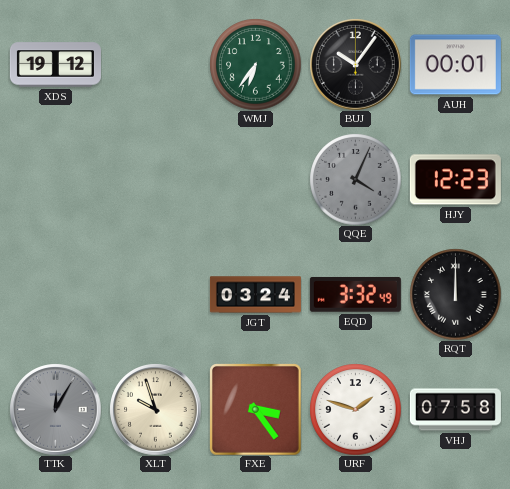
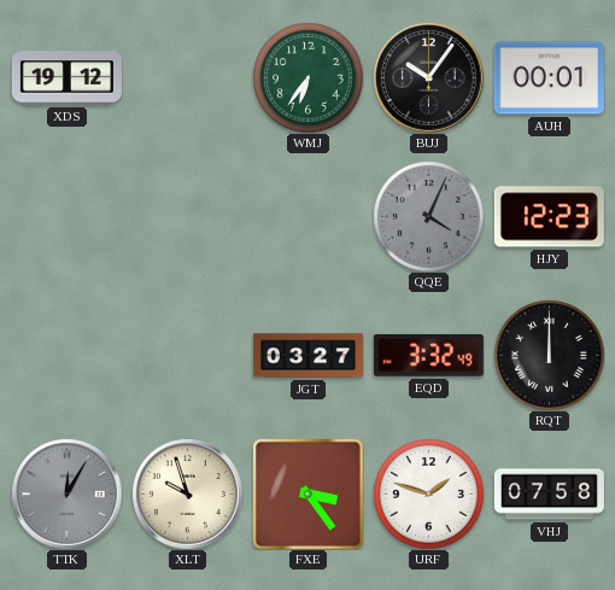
JGT: 03:24 -> 03:27
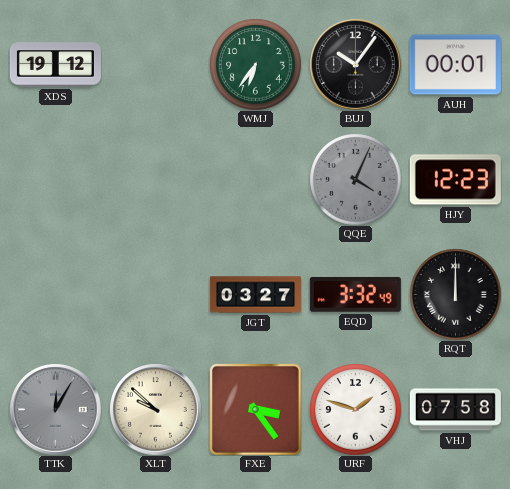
XLT: 9:57 -> 9:52
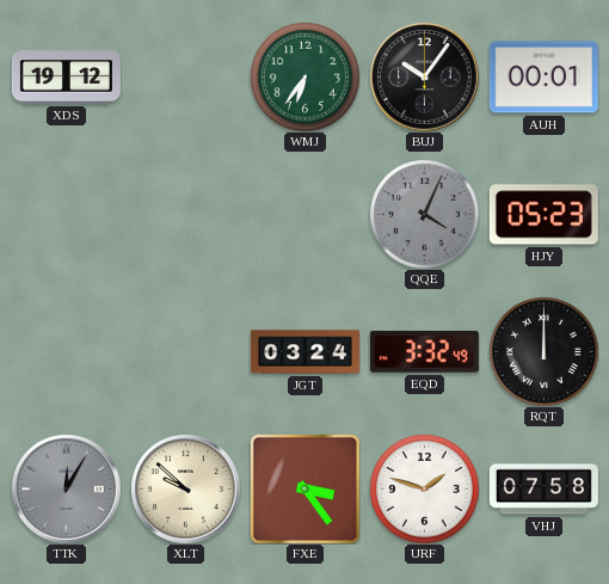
HJY: 12:23 -> 05:23
JGT: 03:27 -> 03:24
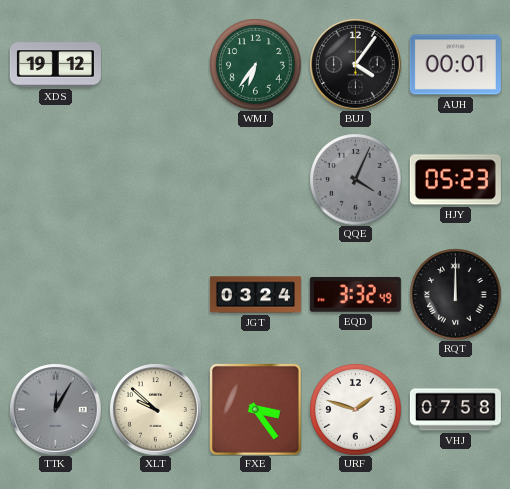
BUJ: 10:06 -> 4:06
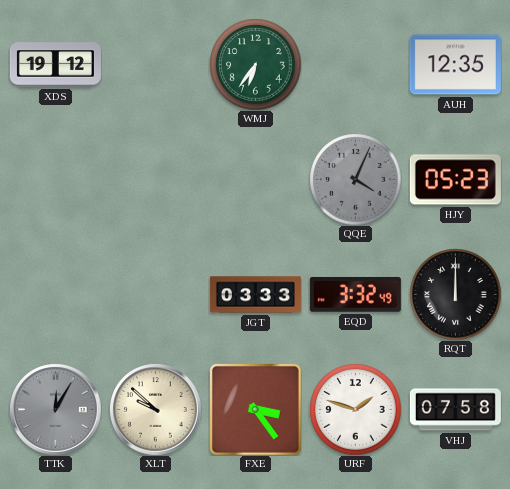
BUJ: 4:06 -> none
AUH: 00:01 -> 12:35
JGT: 03:24 -> 03:33
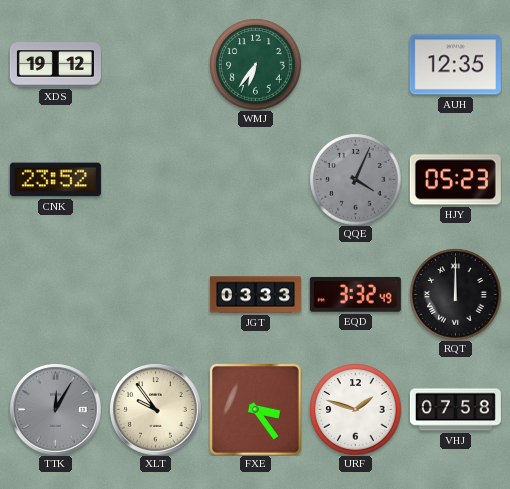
CNK: none -> 23:52
XLT: 9:52 -> 9:54
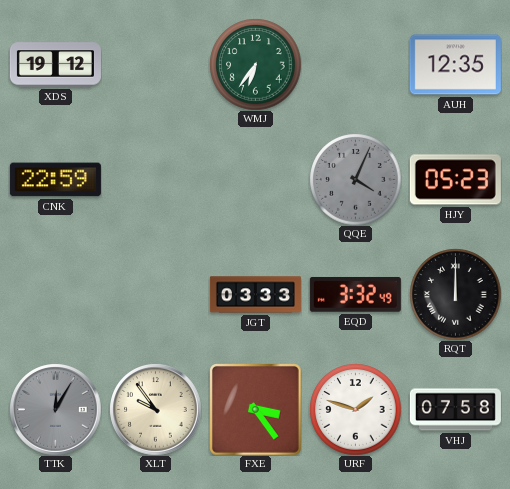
CNK: 23:52 -> 22:59
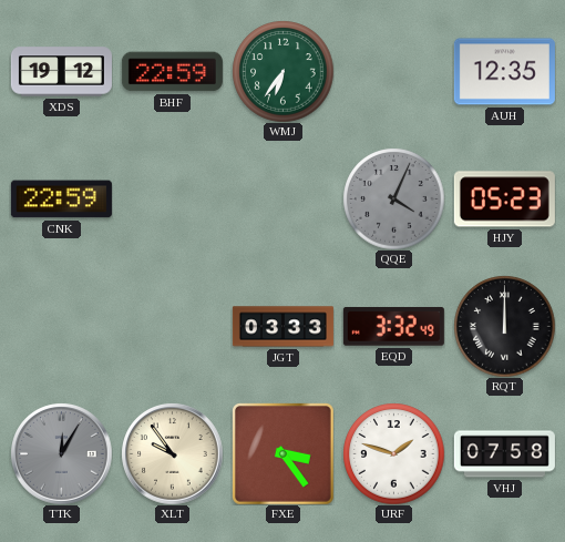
BHF: none -> 22:59
